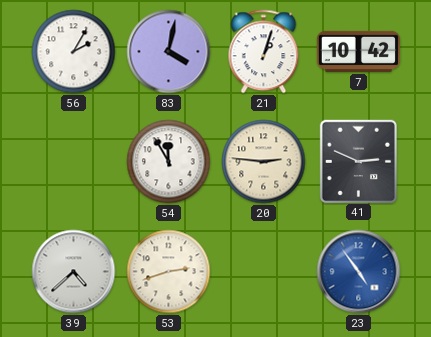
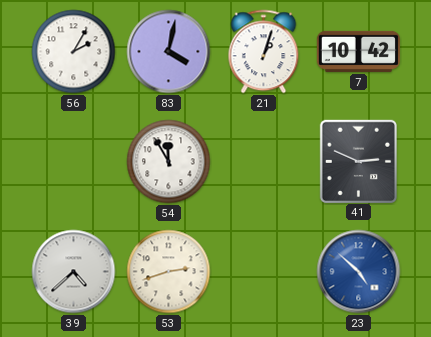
20: 2:46 -> none
23: 4:54 -> 4:52
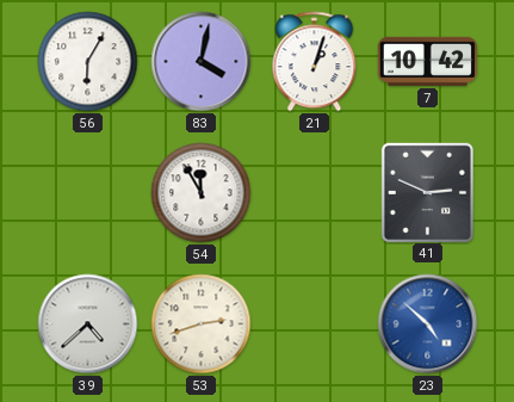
56: 2:05 -> 6:05
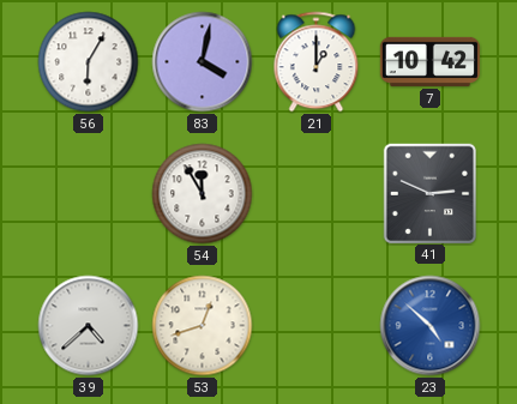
21: 1:03 -> 1:00
53: 2:42 -> 12:42
